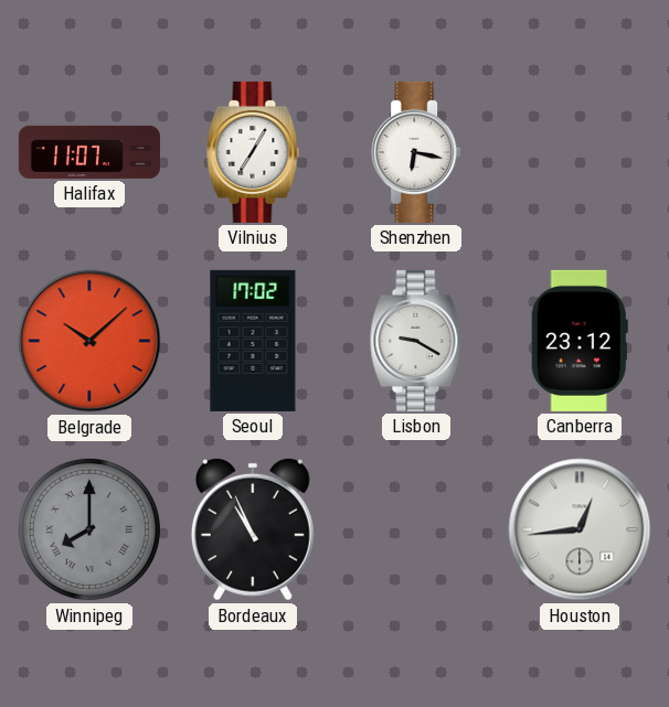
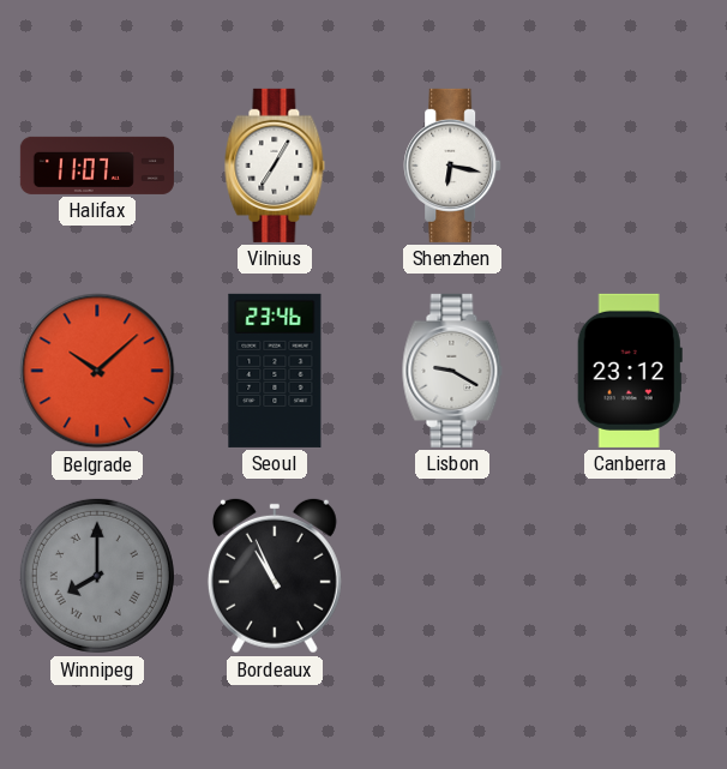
Seoul: 17:02 -> 23:46
Houston: 12:44 -> none
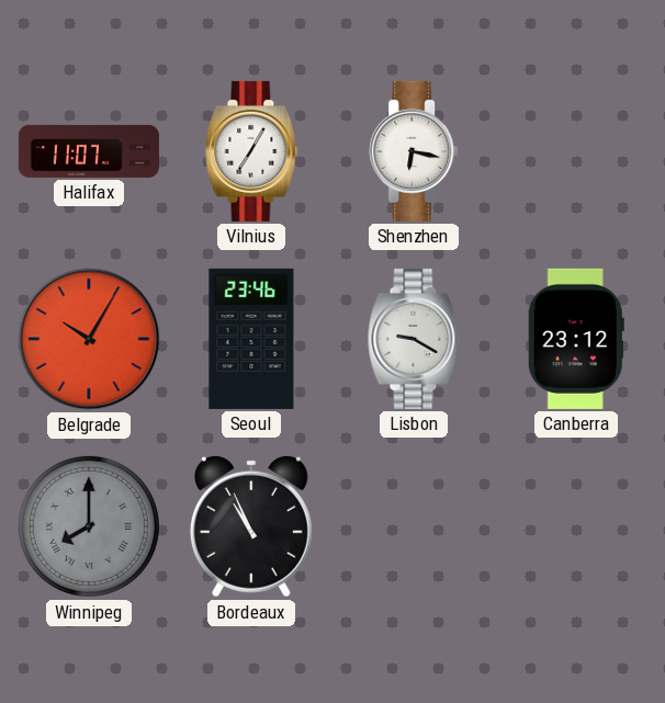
Belgrade: 10:08 -> 10:05
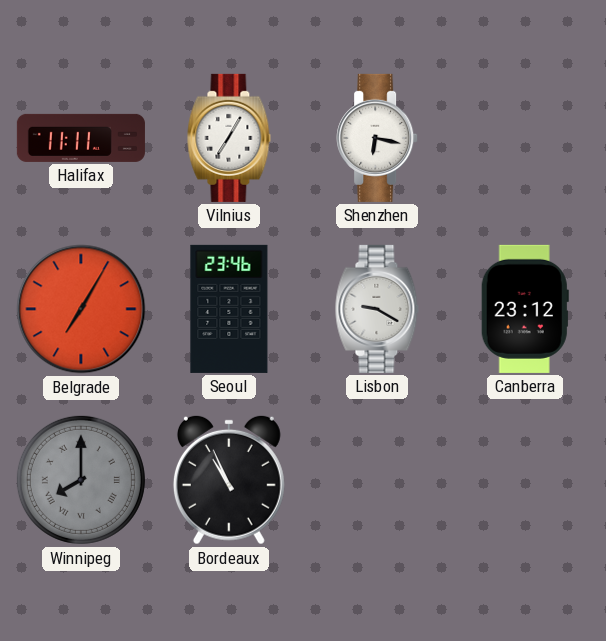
Halifax: 11:07 -> 11:11
Belgrade: 10:05 -> 7:05
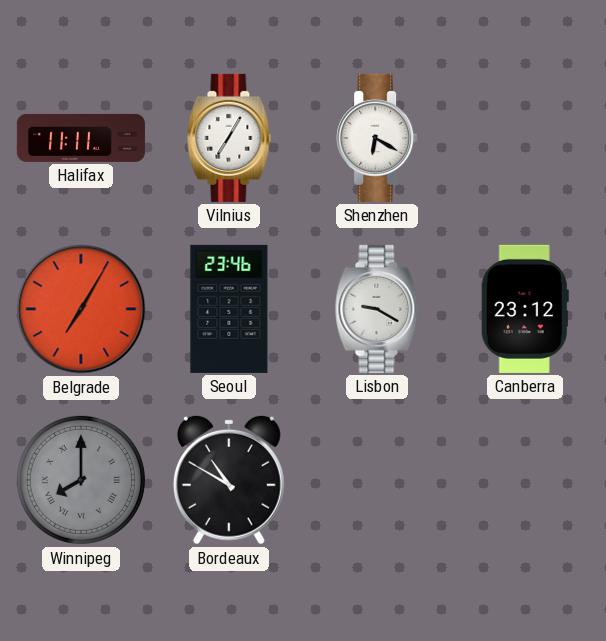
Shenzhen: 6:17 -> 6:20
Bordeaux: 10:56 -> 10:50
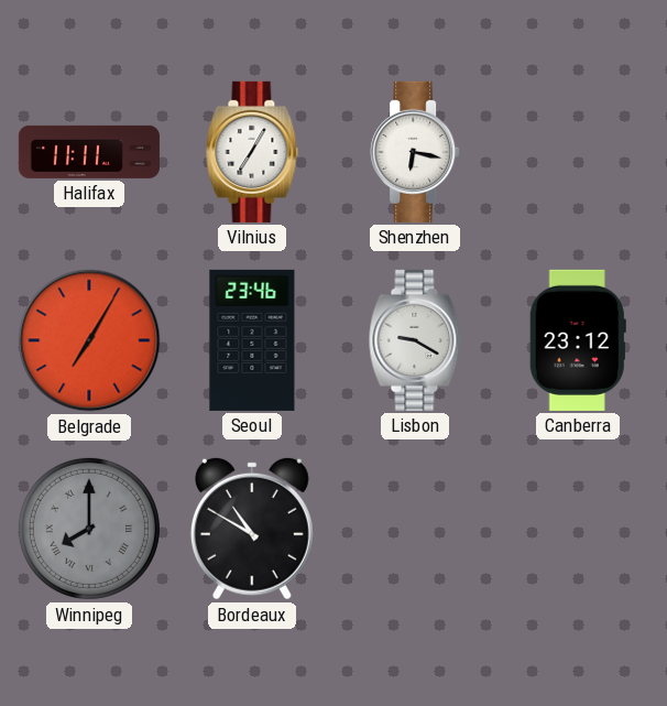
Shenzhen: 6:20 -> 6:17
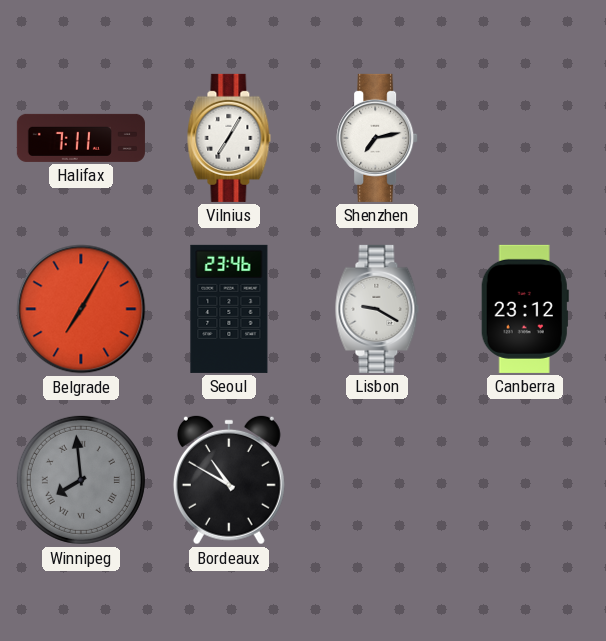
Halifax: 11:11 -> 7:11
Shenzhen: 6:17 -> 7:13
Winnipeg: 8:00 -> 7:59
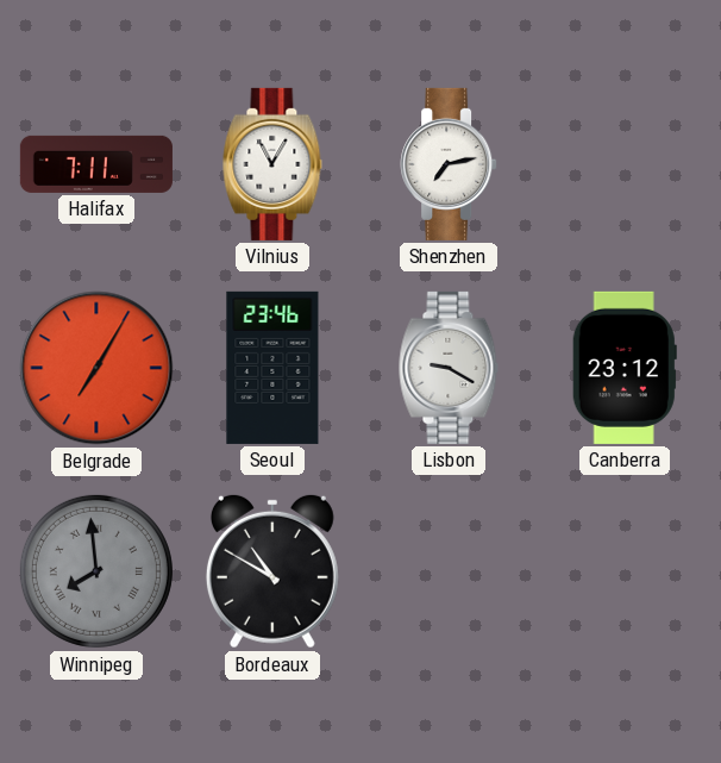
Vilnius: 7:05 -> 11:05
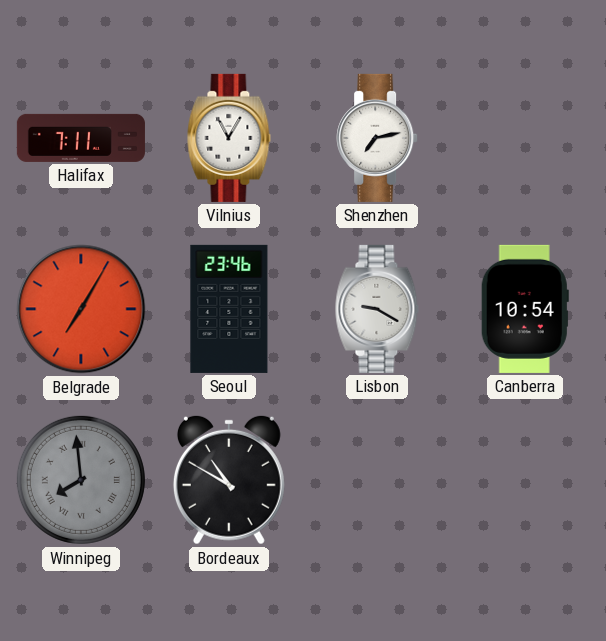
Canberra: 23:12 -> 10:54
